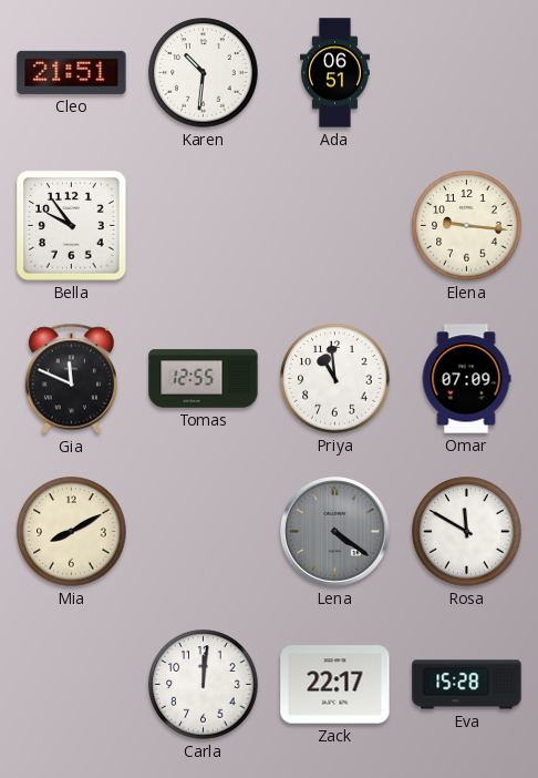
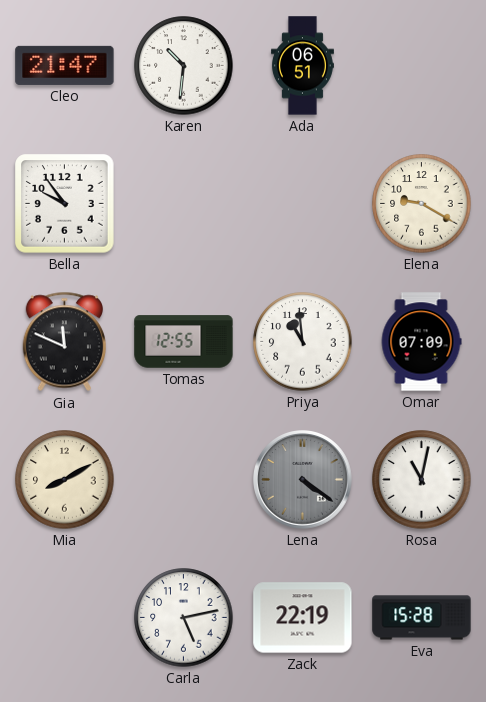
Cleo: 21:51 -> 21:47
Elena: 9:16 -> 9:20
Rosa: 11:50 -> 11:02
Carla: 12:01 -> 5:13
Zack: 22:17 -> 22:19
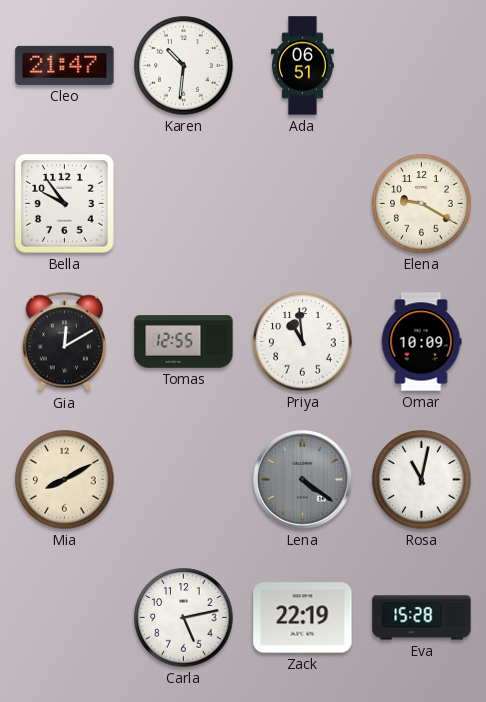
Gia: 11:49 -> 12:10
Omar: 07:09 -> 10:09
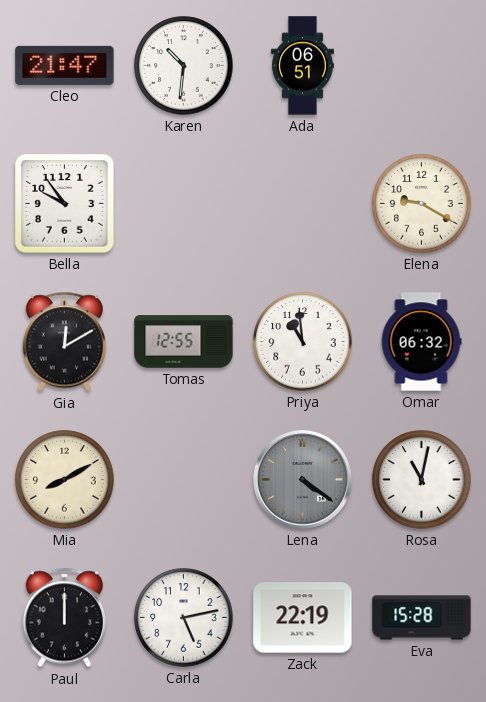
Omar: 10:09 -> 06:32
Paul: none -> 12:00
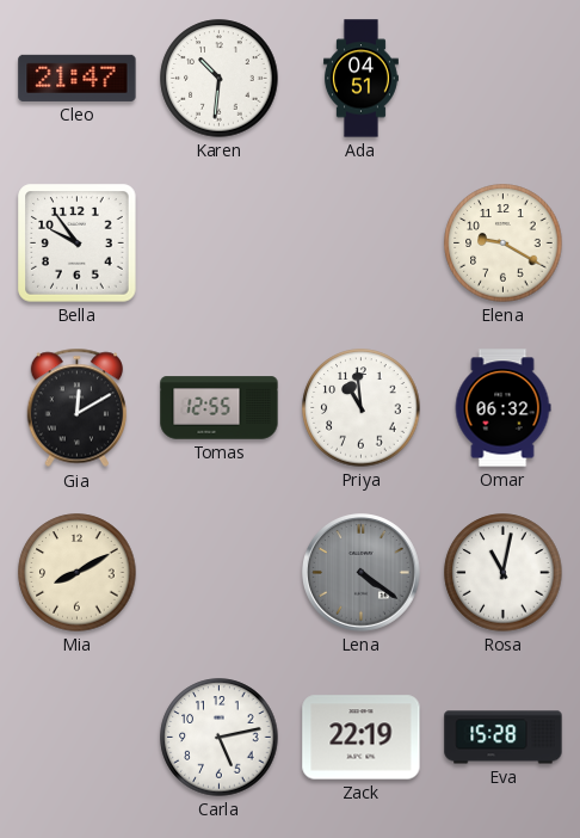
Ada: 06:51 -> 04:51
Paul: 12:00 -> none
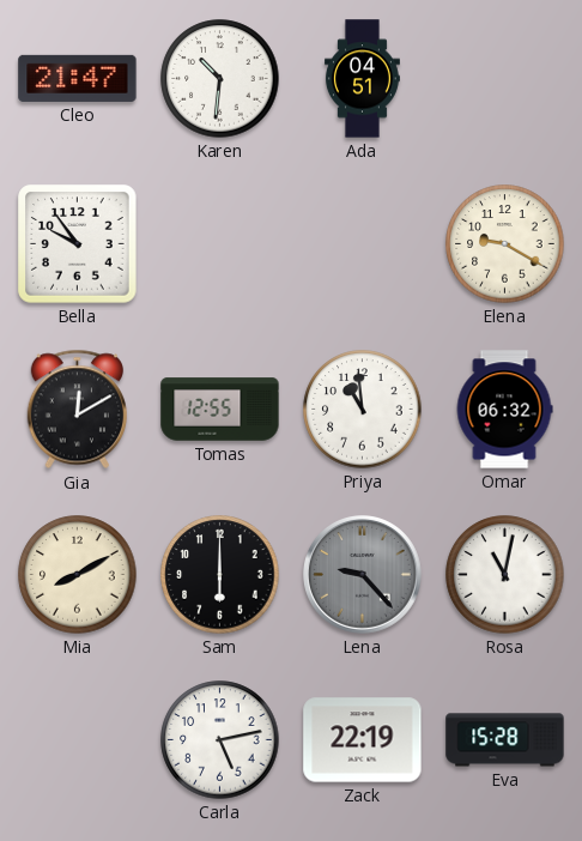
Sam: none -> 6:00
Lena: 4:21 -> 9:23
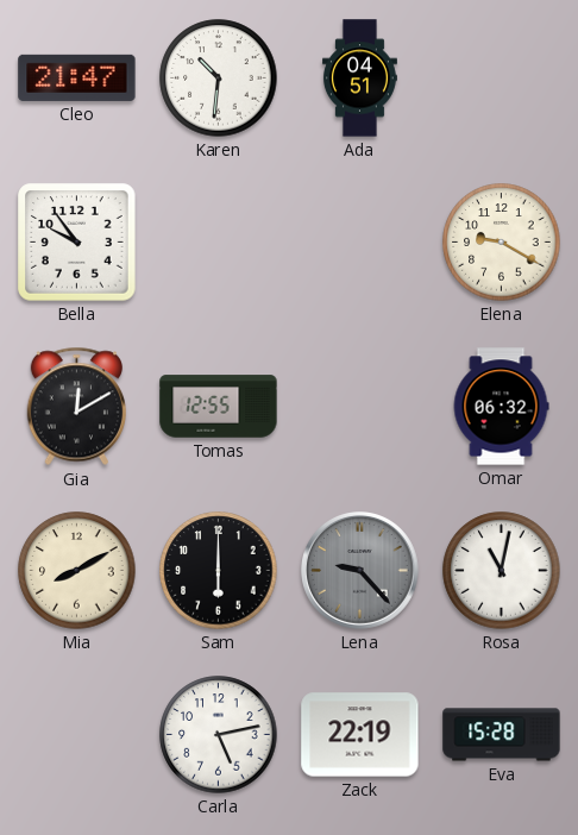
Priya: 10:59 -> none
